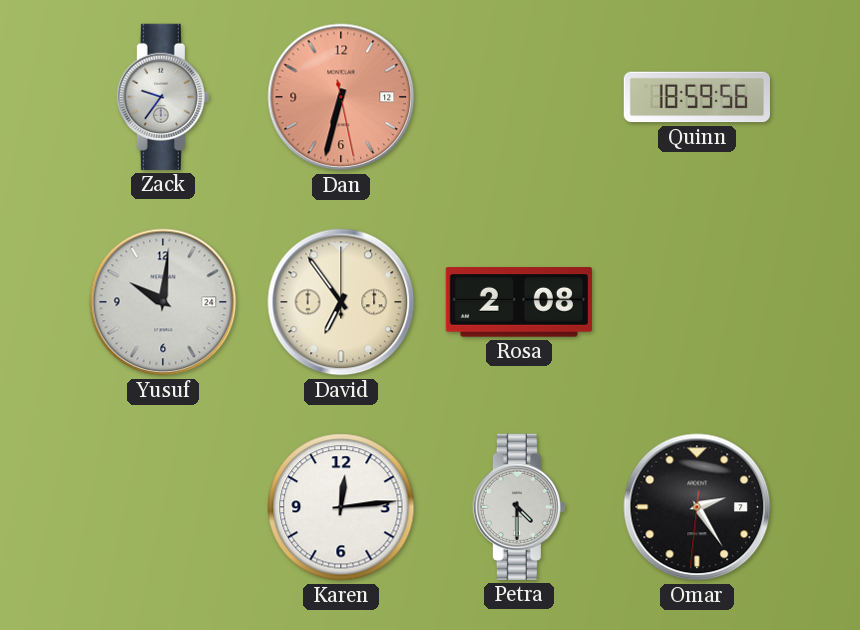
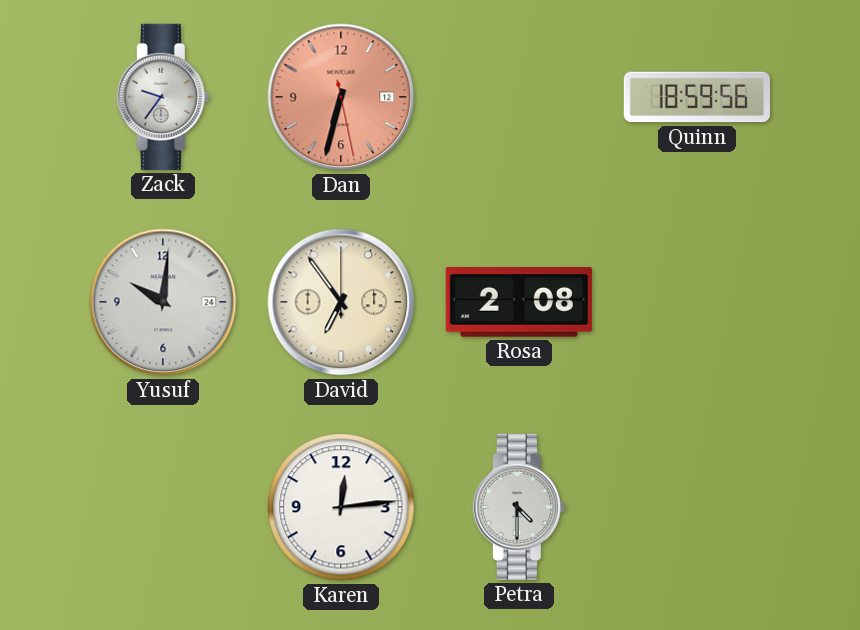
Omar: 2:24 -> none
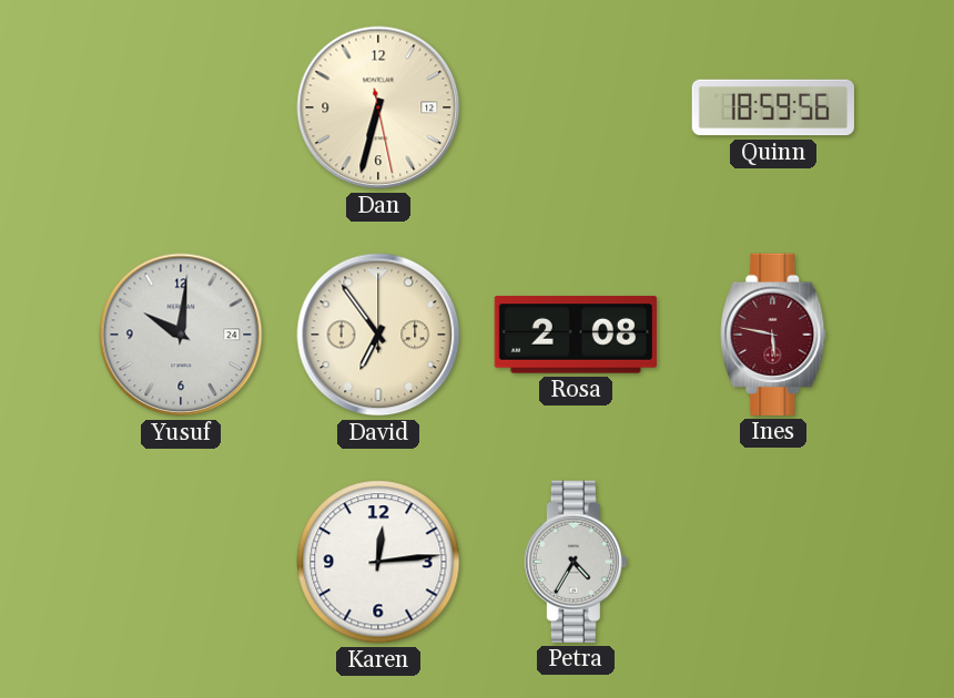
Zack: 9:36 -> none
Dan dial: salmon -> cream
Ines: none -> 5:47
Petra: 4:30 -> 4:35
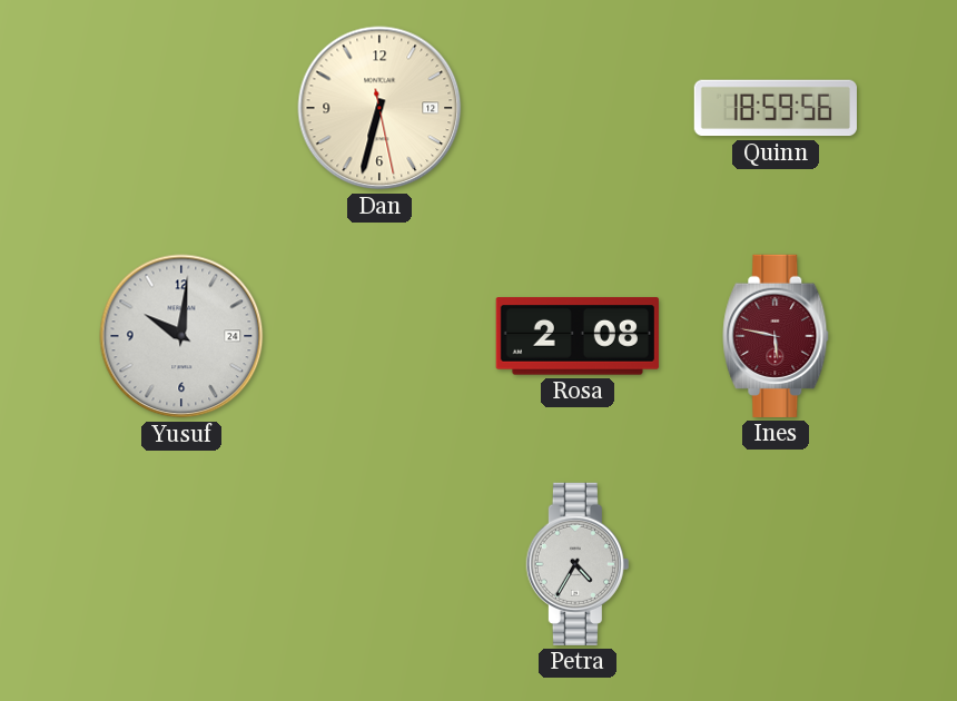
David: 6:54 -> none
Karen: 12:14 -> none
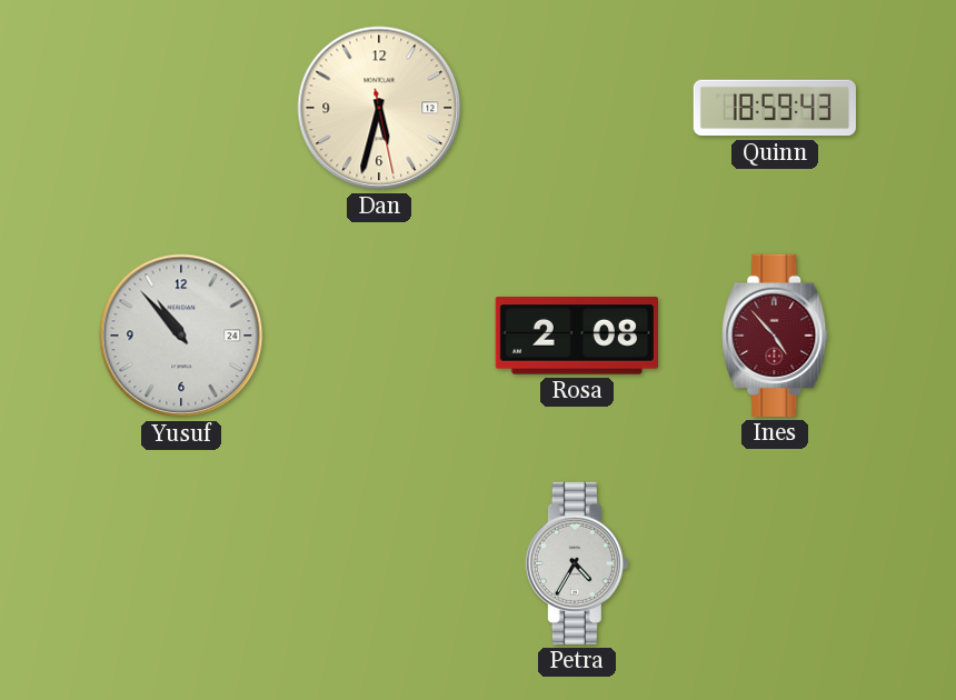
Dan: 6:32 -> 5:32
Quinn: 18:59:56 -> 18:59:43
Yusuf: 10:01 -> 10:53
Ines: 5:47 -> 4:53
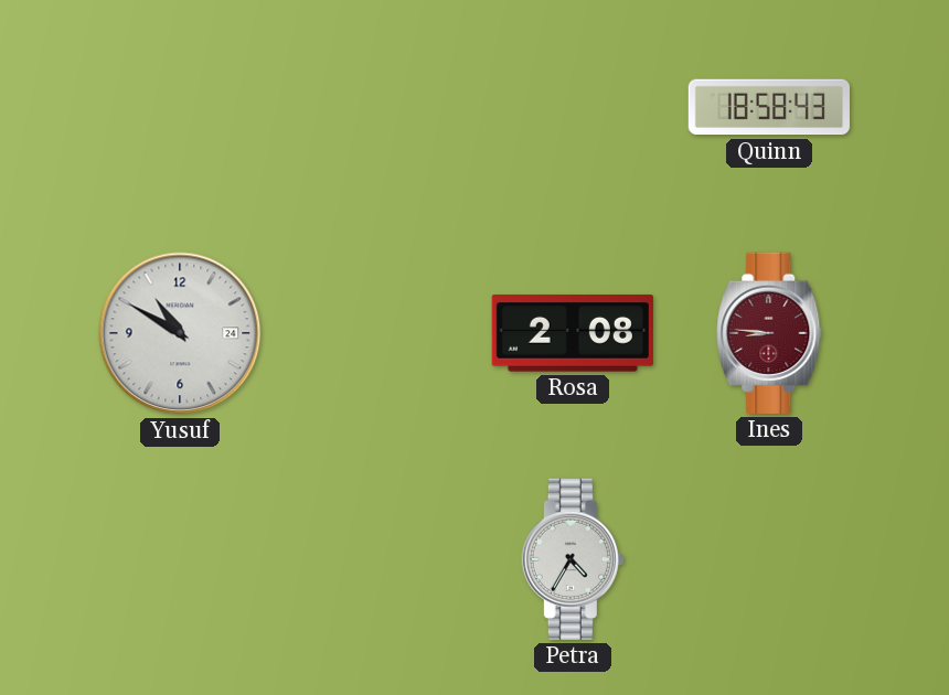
Dan: 5:32 -> none
Quinn: 18:59 -> 18:58
Yusuf: 10:53 -> 10:50
Ines: 4:53 -> 8:46
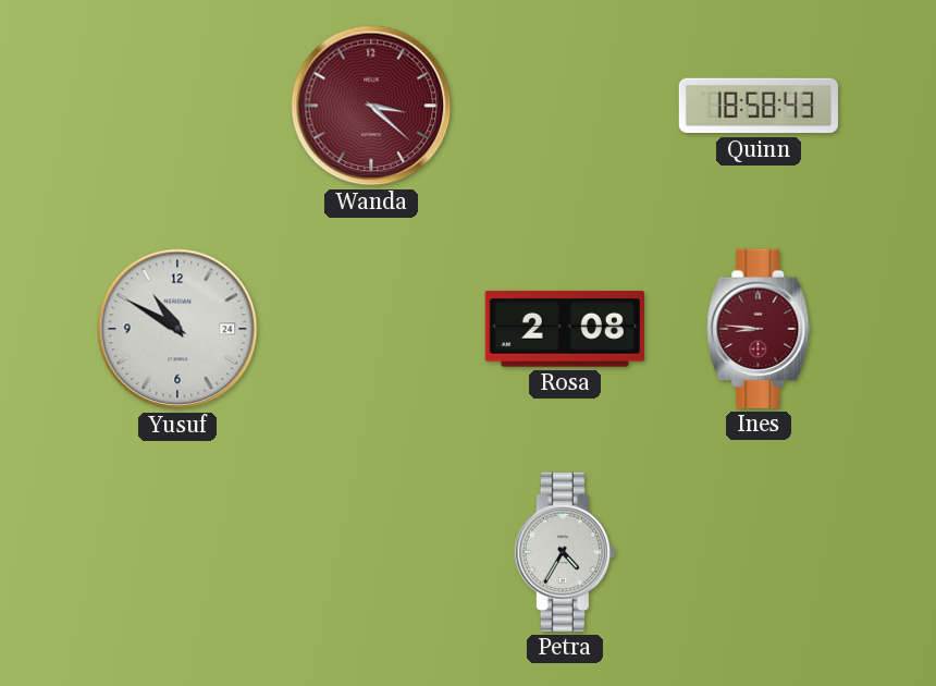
Wanda: none -> 3:22
